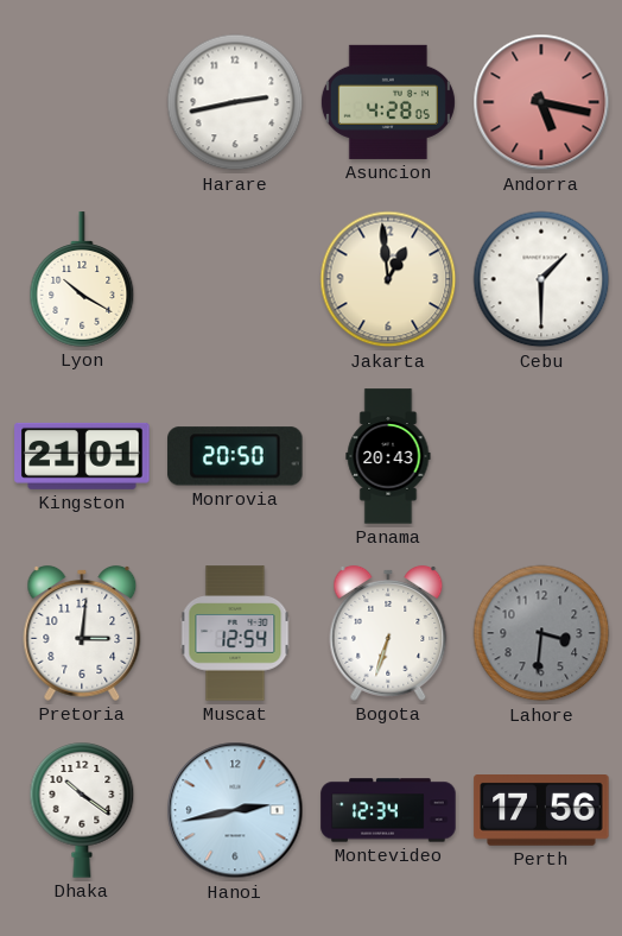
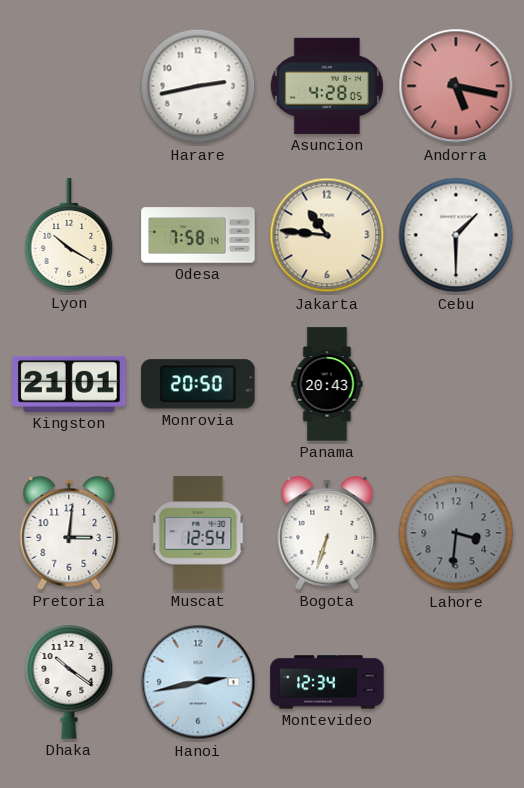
Odesa: none -> 7:58
Jakarta: 12:59 -> 10:46
Perth: 17:56 -> none
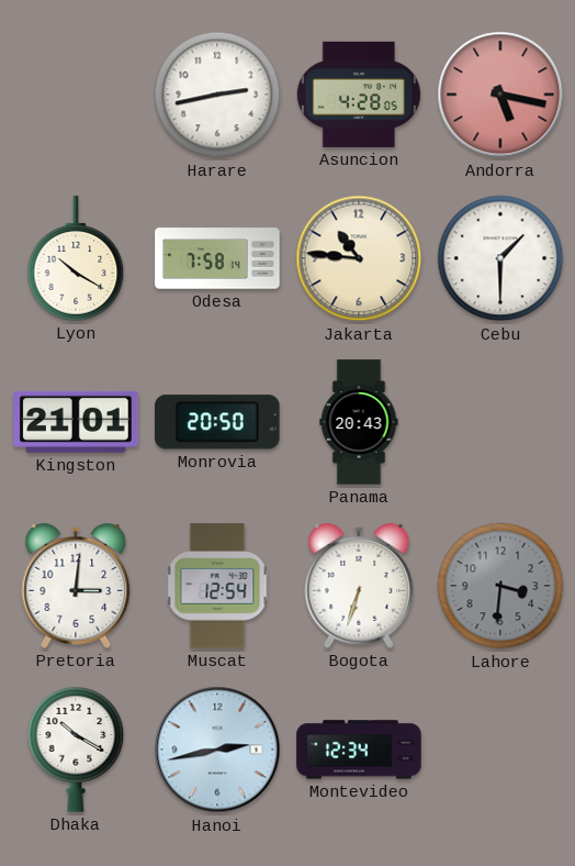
Dhaka: 10:21 -> 10:20
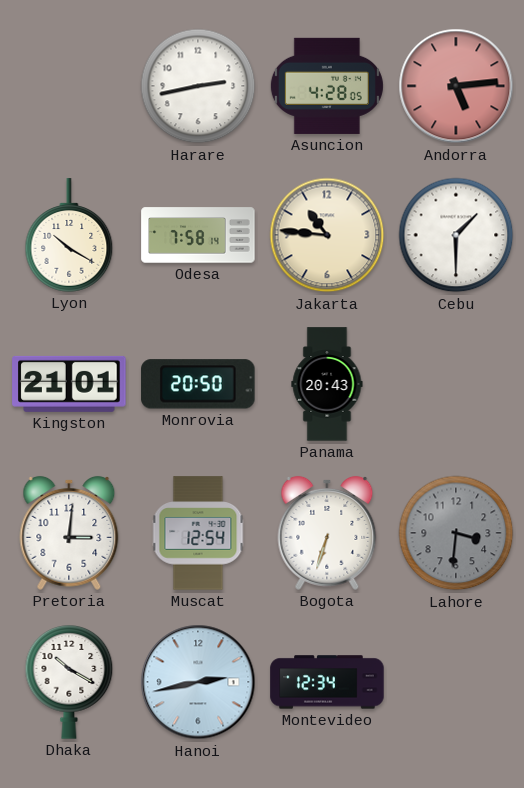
Andorra: 5:17 -> 5:14
